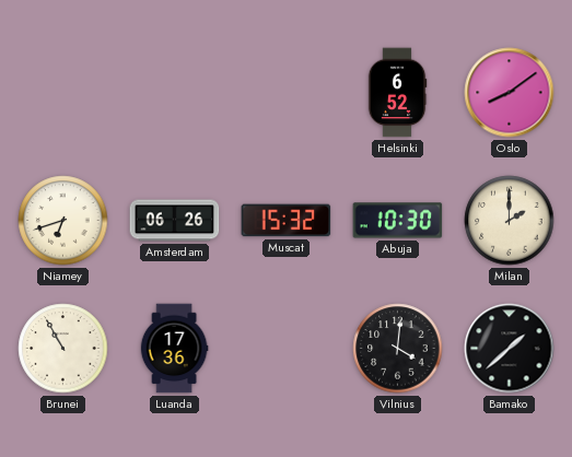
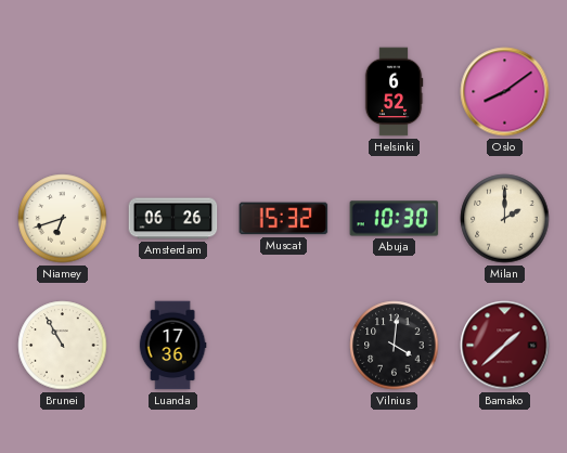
Bamako dial: black -> burgundy
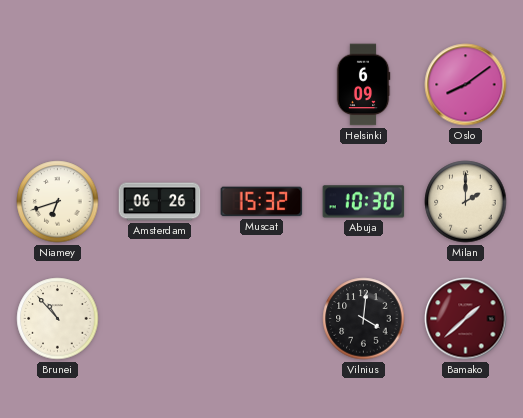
Helsinki: 6:52 -> 6:09
Brunei: 10:55 -> 10:53
Luanda: 17:36 -> none
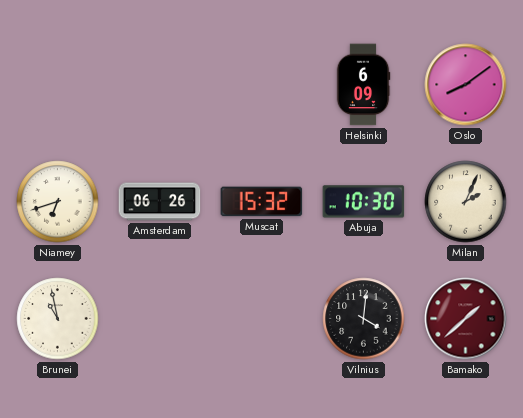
Milan: 2:00 -> 2:04
Brunei: 10:53 -> 10:58
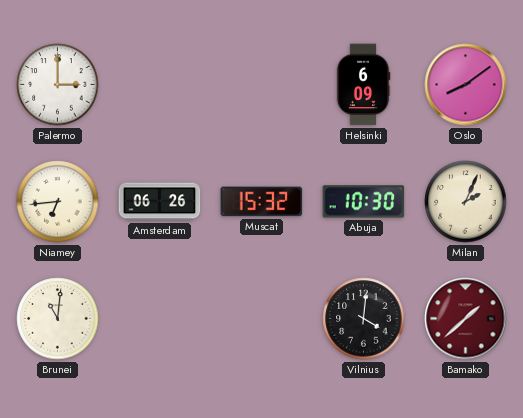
Palermo: none -> 3:00
Niamey: 6:42 -> 6:44
Brunei: 10:58 -> 11:01
